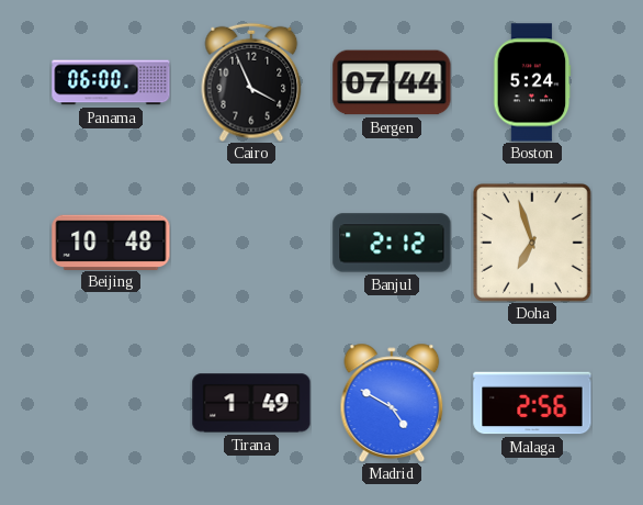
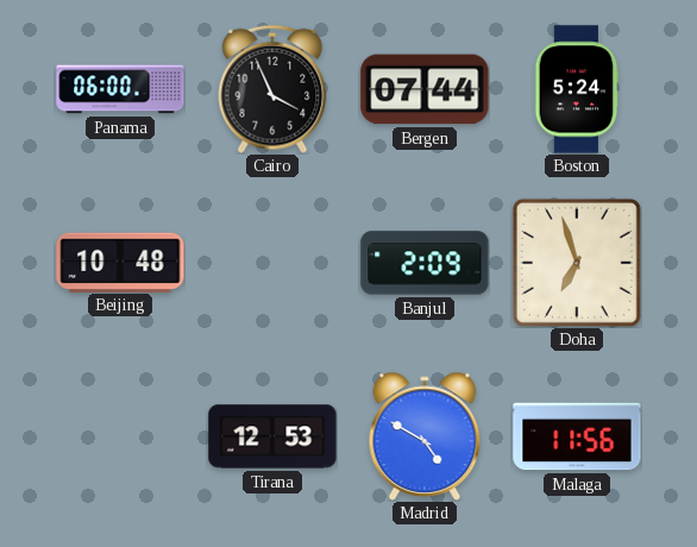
Banjul: 2:12 -> 2:09
Tirana: 1:49 -> 12:53
Malaga: 2:56 -> 11:56
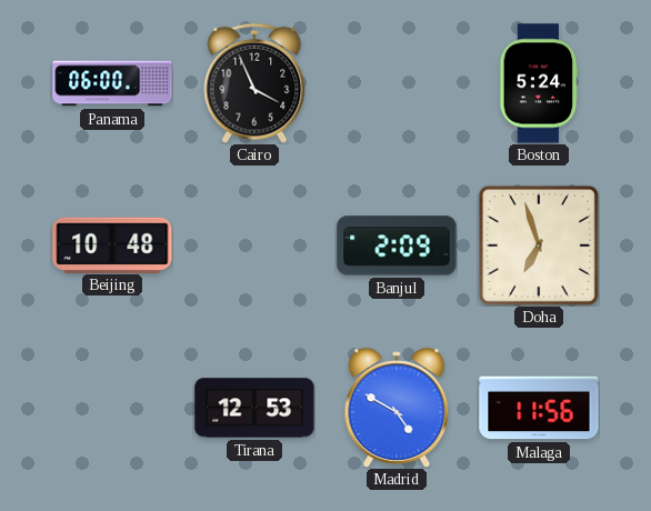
Bergen: 07:44 -> none
